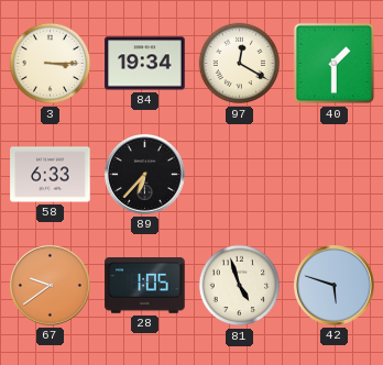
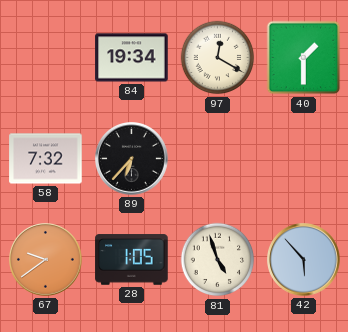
3: 3:15 -> none
58: 6:33 -> 7:32
42: 5:48 -> 5:53
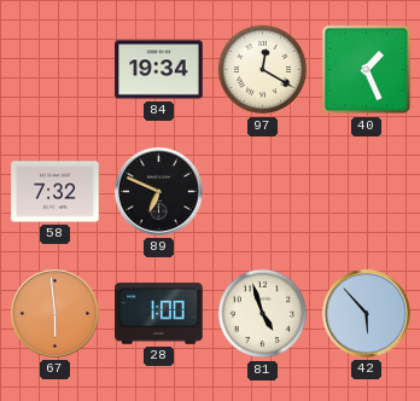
40: 1:30 -> 1:26
89: 6:37 -> 6:49
67: 9:39 -> 5:59
28: 1:05 -> 1:00
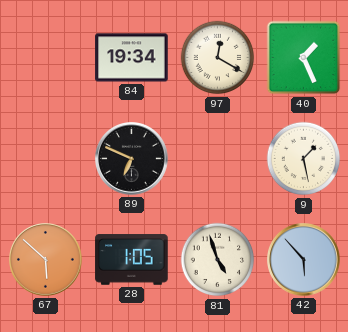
58: 7:32 -> none
9: none -> 1:28
67: 5:59 -> 5:52
28: 1:00 -> 1:05
